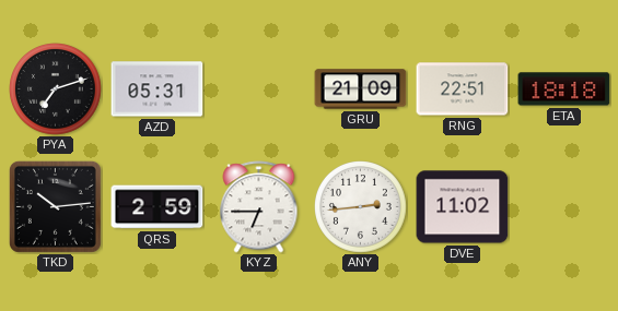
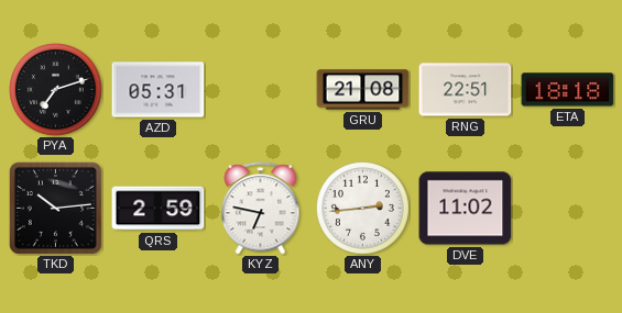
GRU: 21:09 -> 21:08
KYZ: 6:45 -> 6:47
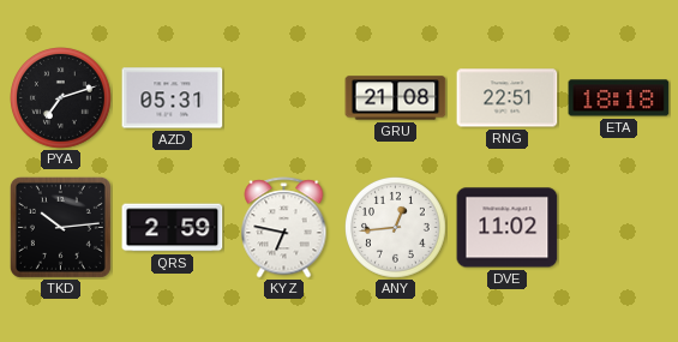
ANY: 2:44 -> 12:44
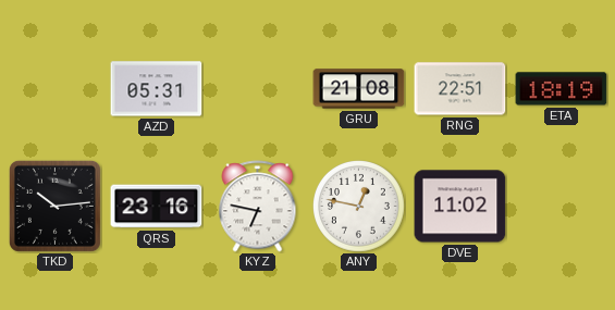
PYA: 7:12 -> none
ETA: 18:18 -> 18:19
QRS: 2:59 -> 23:16
ANY: 12:44 -> 12:47
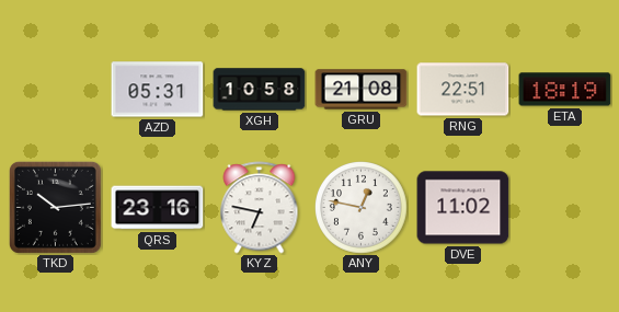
XGH: none -> 10:58
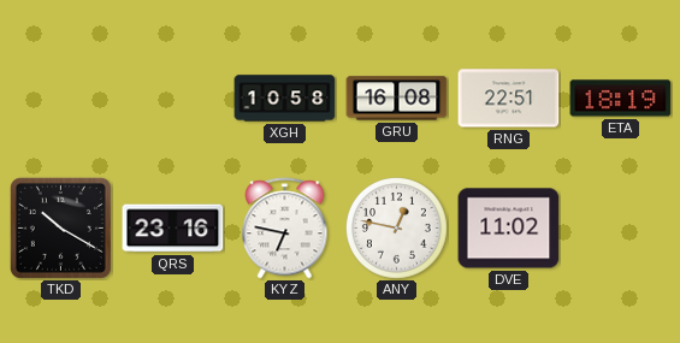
AZD: 05:31 -> none
GRU: 21:08 -> 16:08
TKD: 10:14 -> 10:20
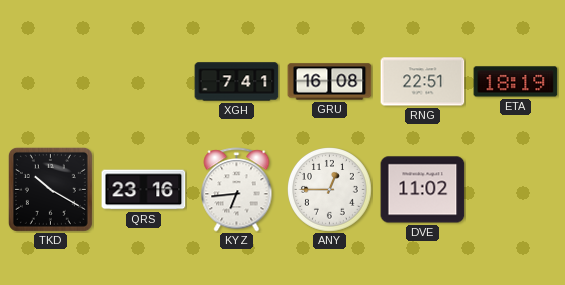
XGH: 10:58 -> 7:41
KYZ: 6:47 -> 6:44
ANY: 12:47 -> 12:45
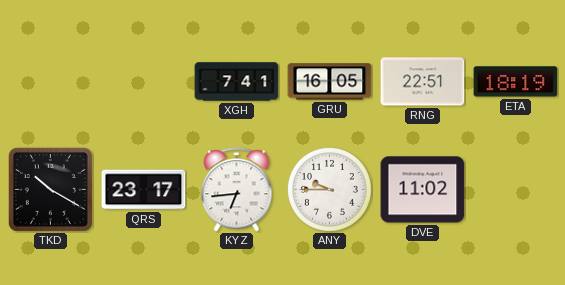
GRU: 16:08 -> 16:05
QRS: 23:16 -> 23:17
ANY: 12:45 -> 9:45
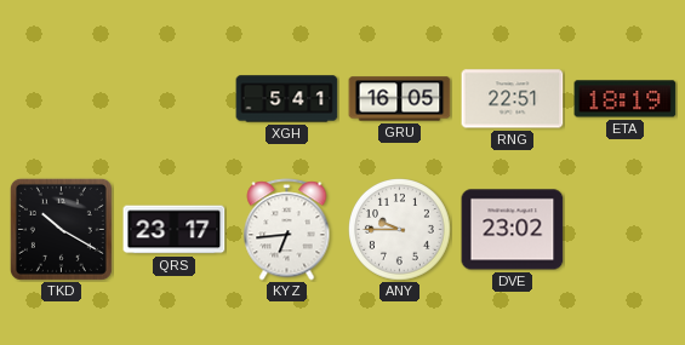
XGH: 7:41 -> 5:41
DVE: 11:02 -> 23:02
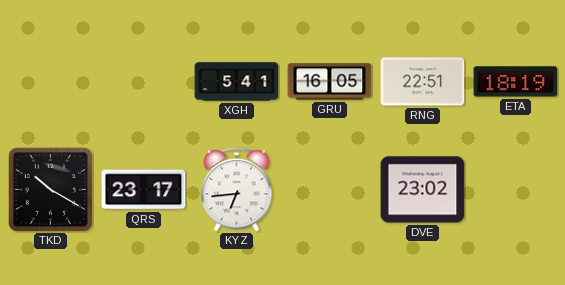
ANY: 9:45 -> none
